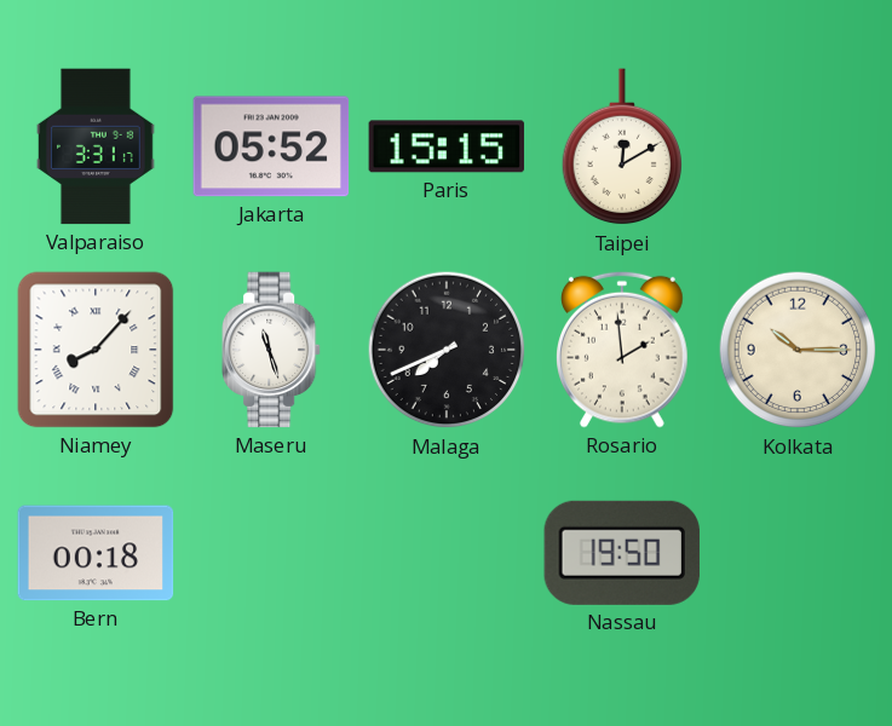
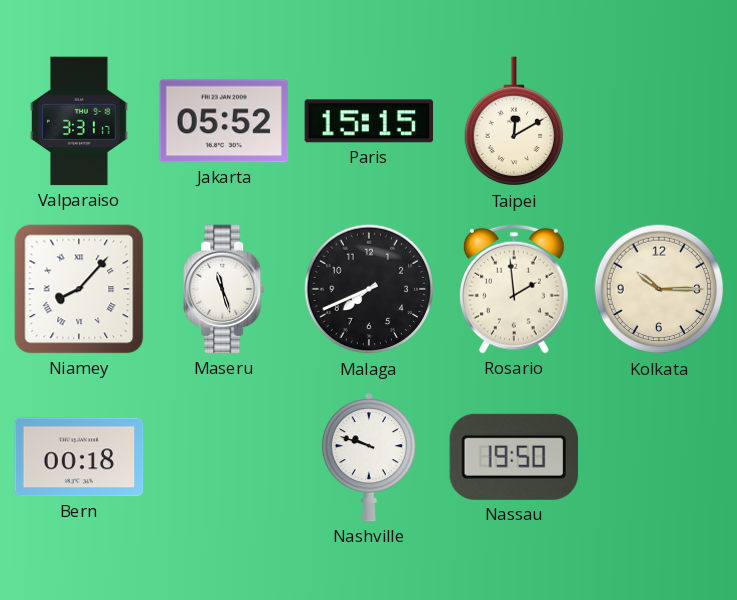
Nashville: none -> 9:48
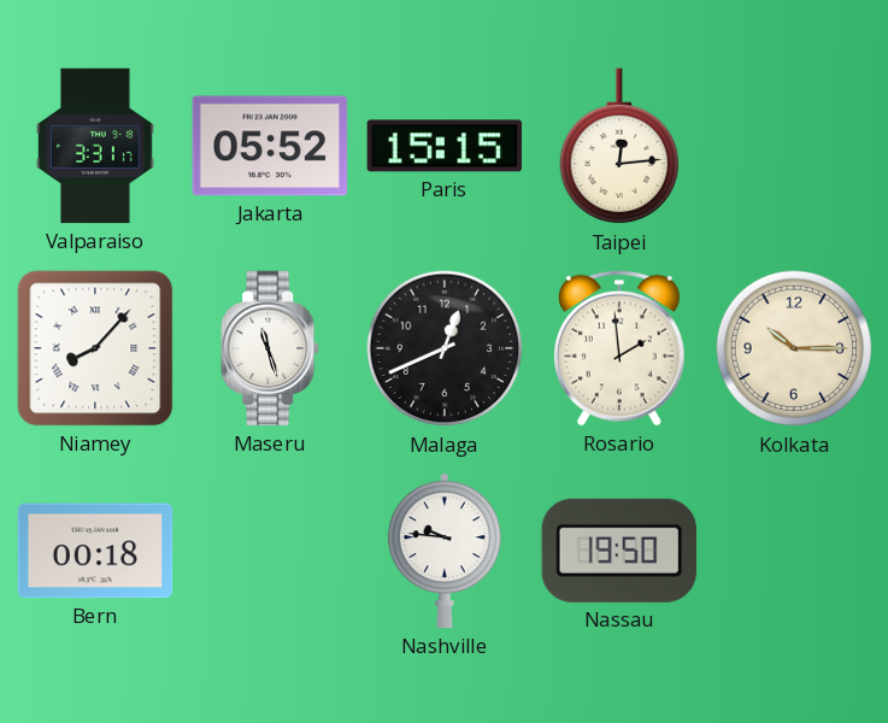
Taipei: 12:10 -> 12:14
Malaga: 7:41 -> 12:41
Nashville: 9:48 -> 9:46
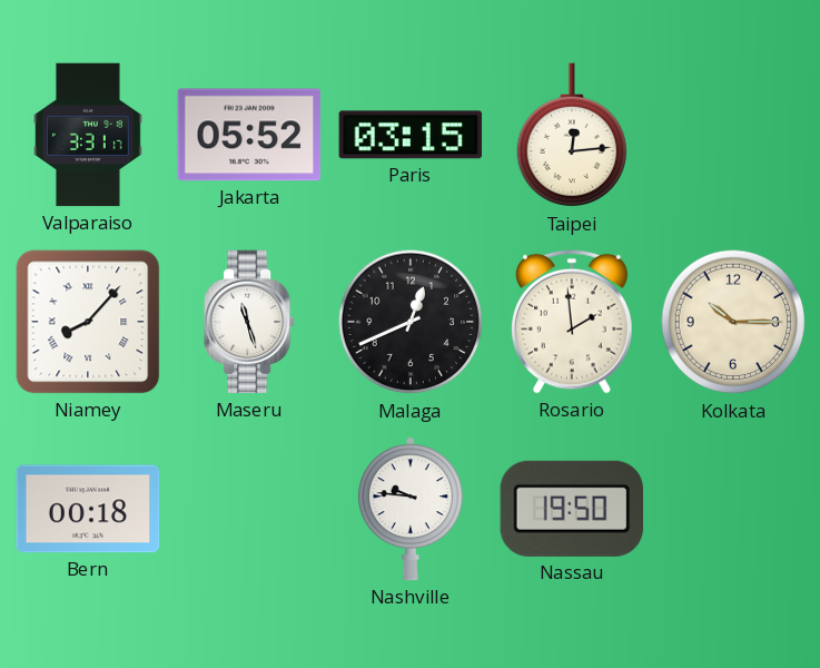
Paris: 15:15 -> 03:15
